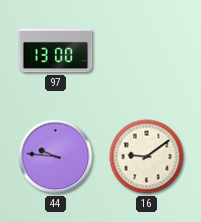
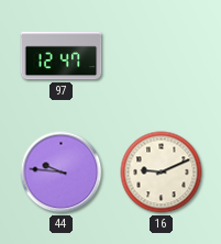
97: 13:00 -> 12:47
16: 9:09 -> 9:11
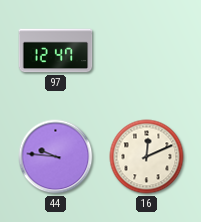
16: 9:11 -> 12:11
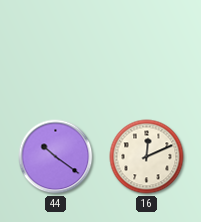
97: 12:47 -> none
44: 9:46 -> 10:21
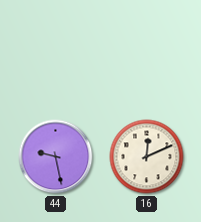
44: 10:21 -> 9:28
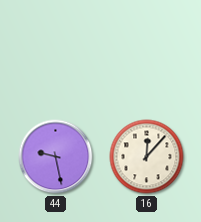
16: 12:11 -> 12:07
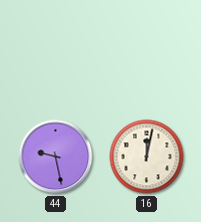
16: 12:07 -> 12:02
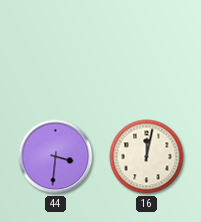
44: 9:28 -> 3:31
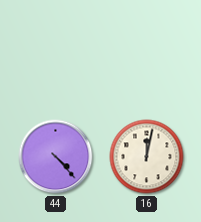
44: 3:31 -> 4:23
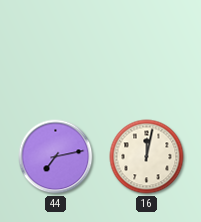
44: 4:23 -> 7:13
